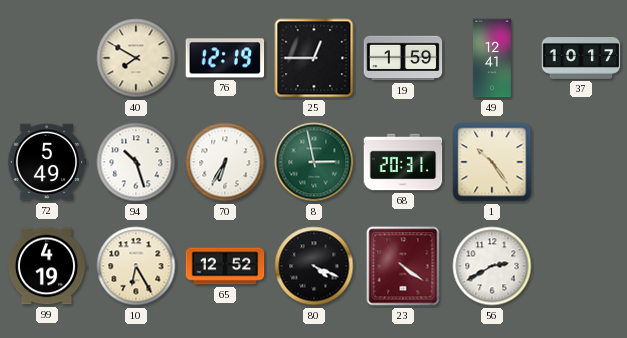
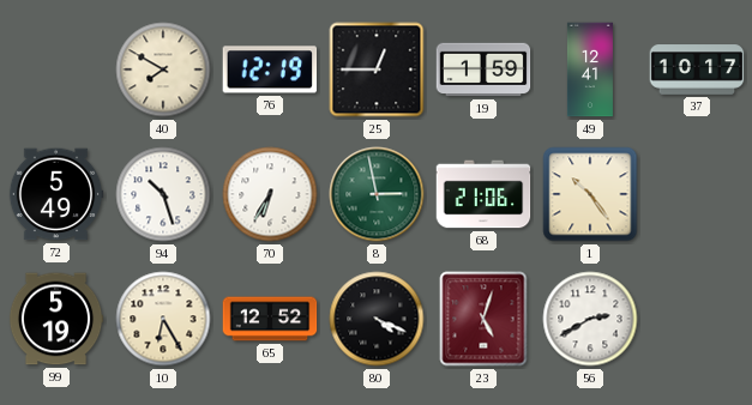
68: 20:31 -> 21:06
99: 4:19 -> 5:19
23: 4:21 -> 5:03
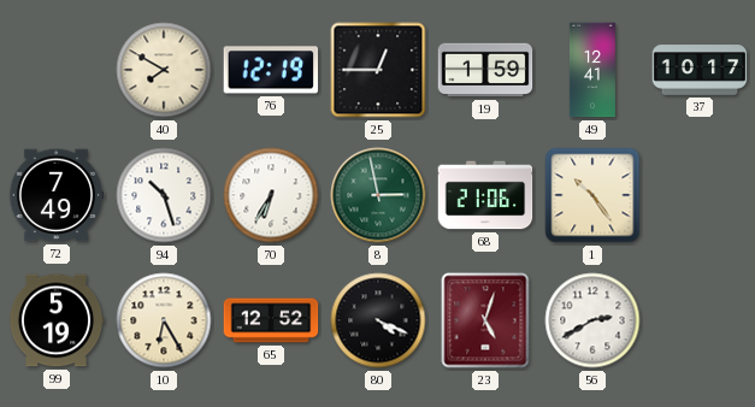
72: 5:49 -> 7:49
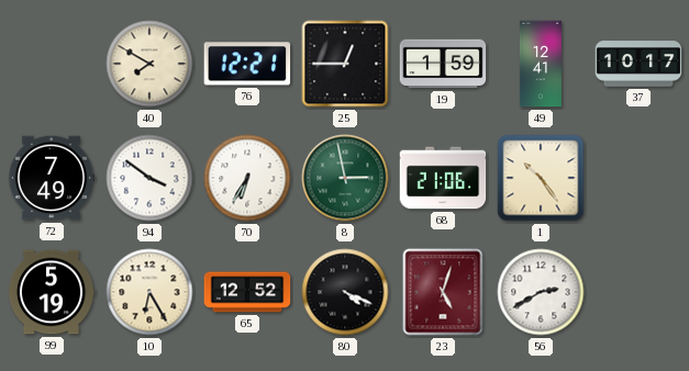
76: 12:19 -> 12:21
94: 10:27 -> 3:51
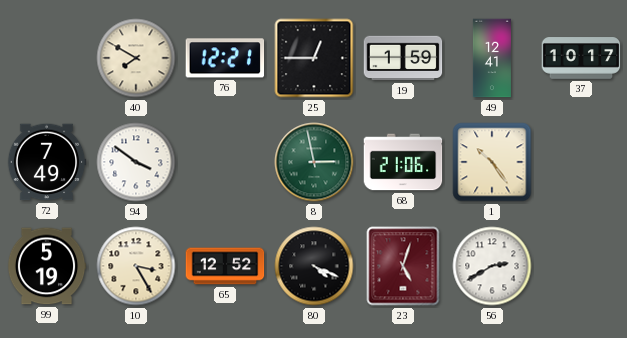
70: 6:35 -> none
10: 6:25 -> 3:25
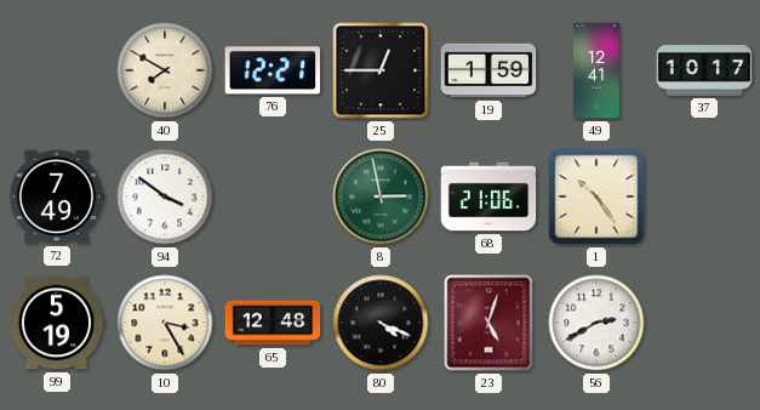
65: 12:52 -> 12:48
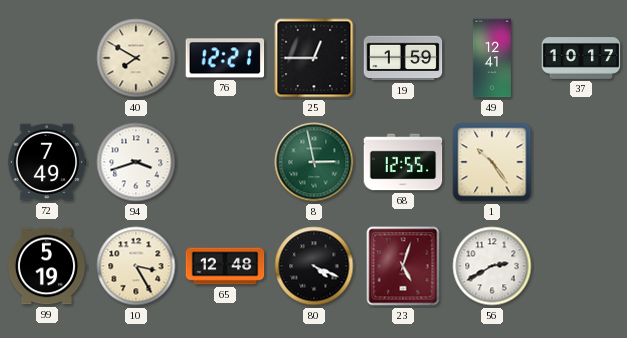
94: 3:51 -> 3:42
68: 21:06 -> 12:55
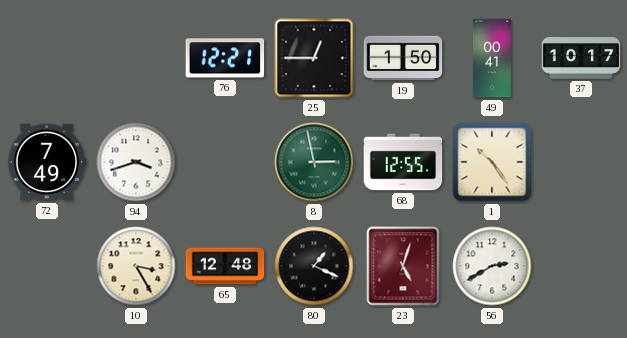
40: 7:50 -> none
19: 1:59 -> 1:50
49: 12:41 -> 00:41
99: 5:19 -> none
80: 4:19 -> 1:19
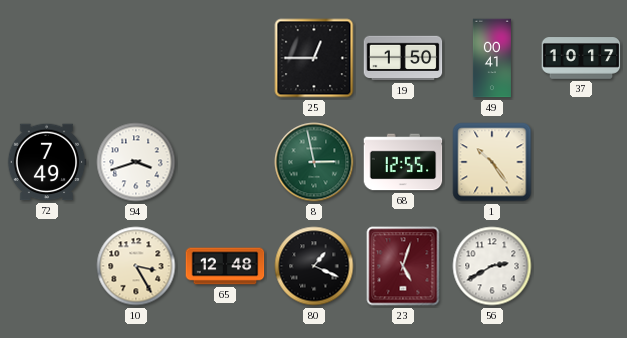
76: 12:21 -> none
